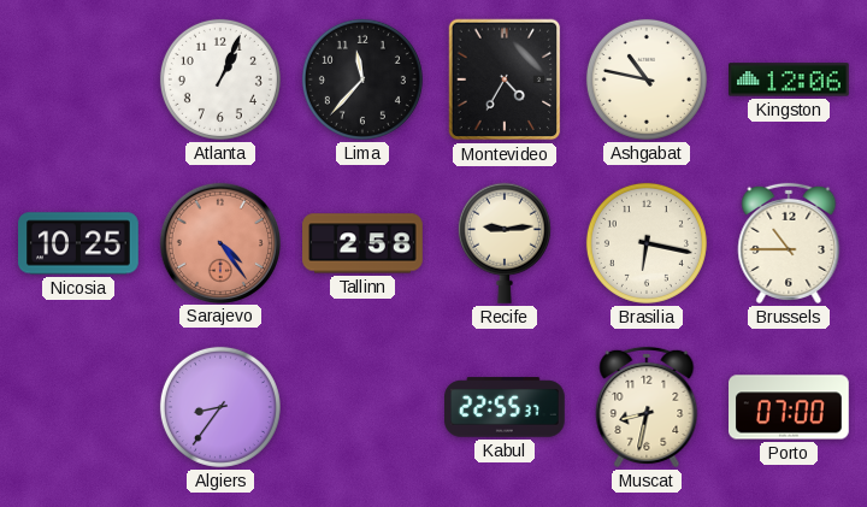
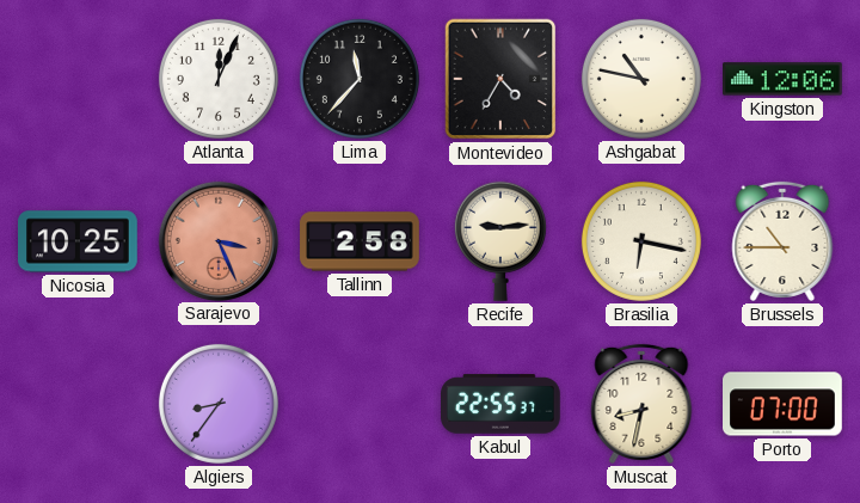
Atlanta: 1:04 -> 12:04
Sarajevo: 4:24 -> 3:26
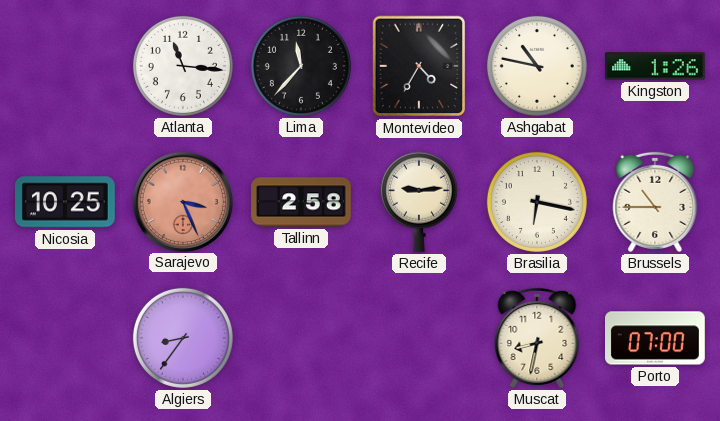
Atlanta: 12:04 -> 11:16
Kingston: 12:06 -> 1:26
Kabul: 22:55 -> none
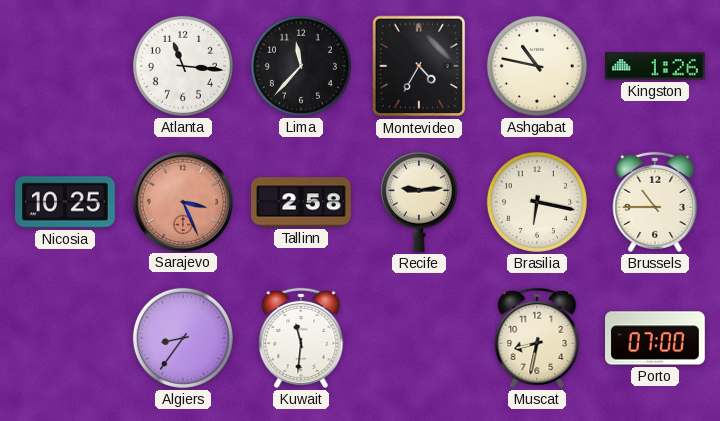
Kuwait: none -> 11:31
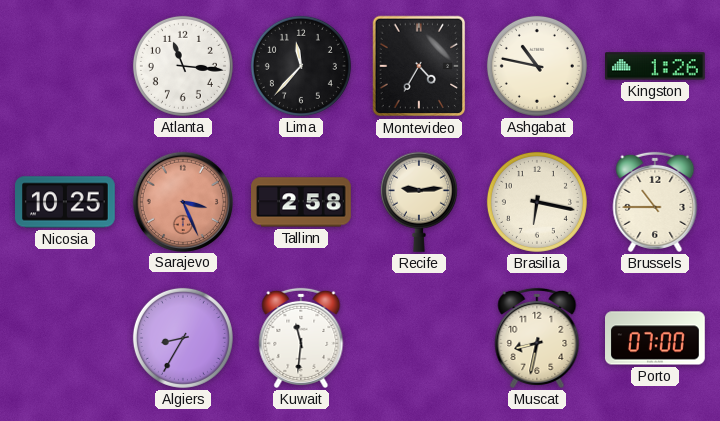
Algiers: 8:36 -> 8:35
